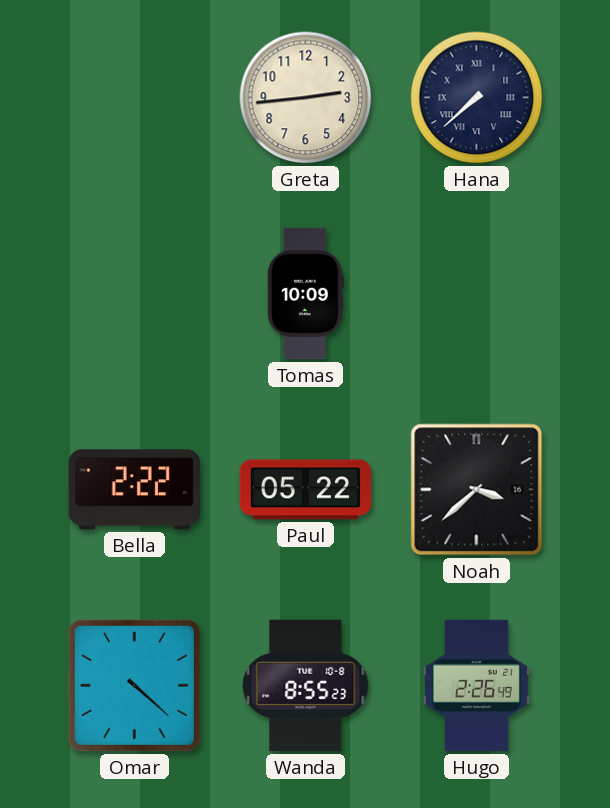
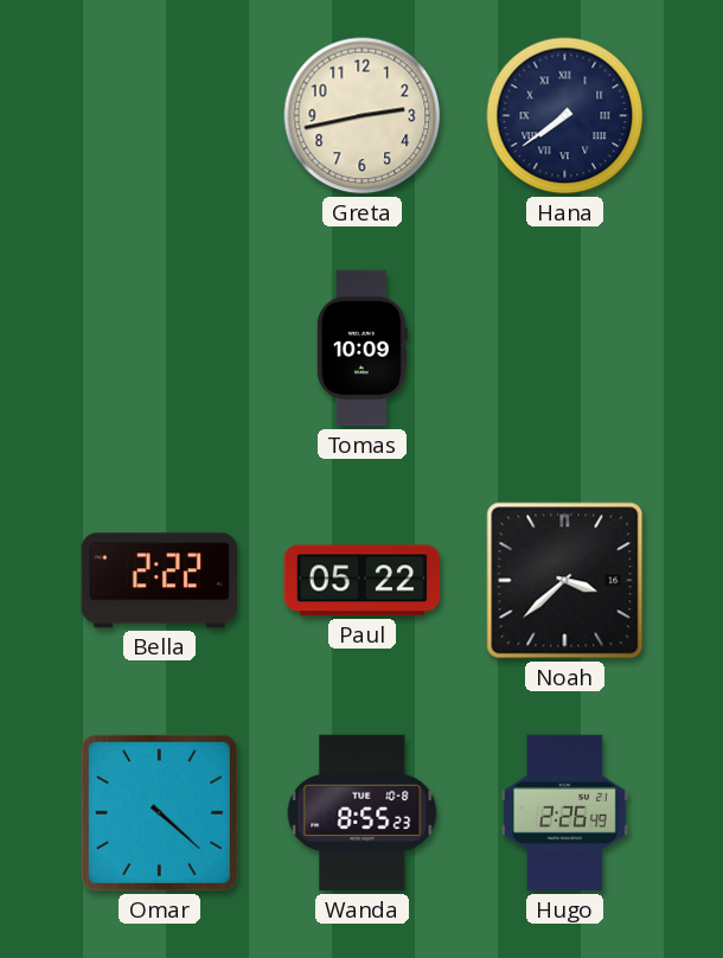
Greta: 2:44 -> 2:43
Hana: 7:38 -> 7:39
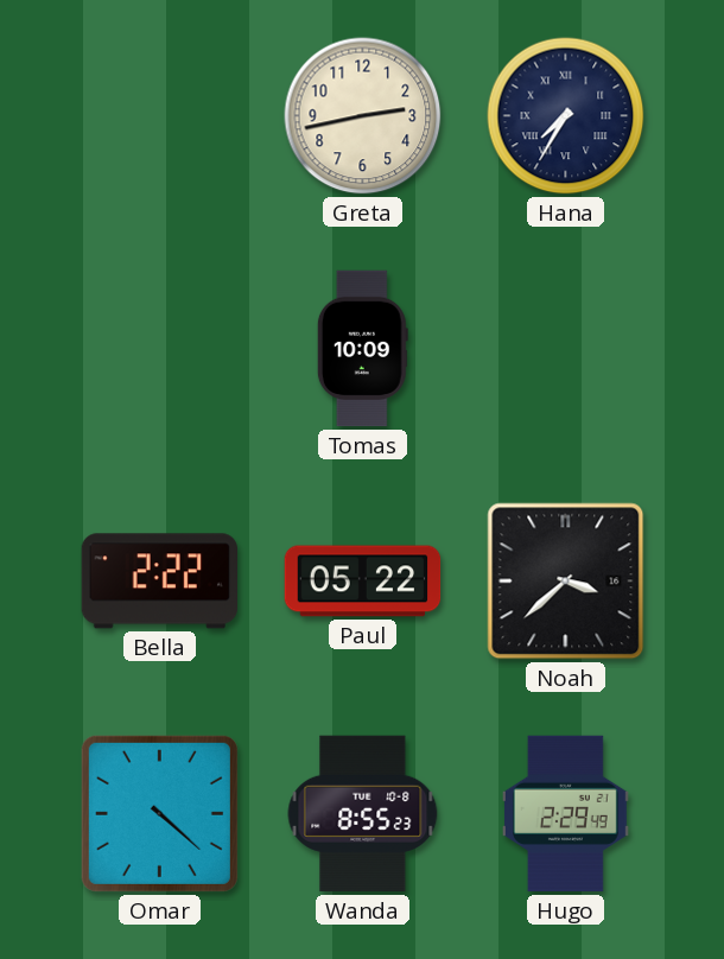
Hana: 7:39 -> 7:35
Hugo: 2:26 -> 2:29
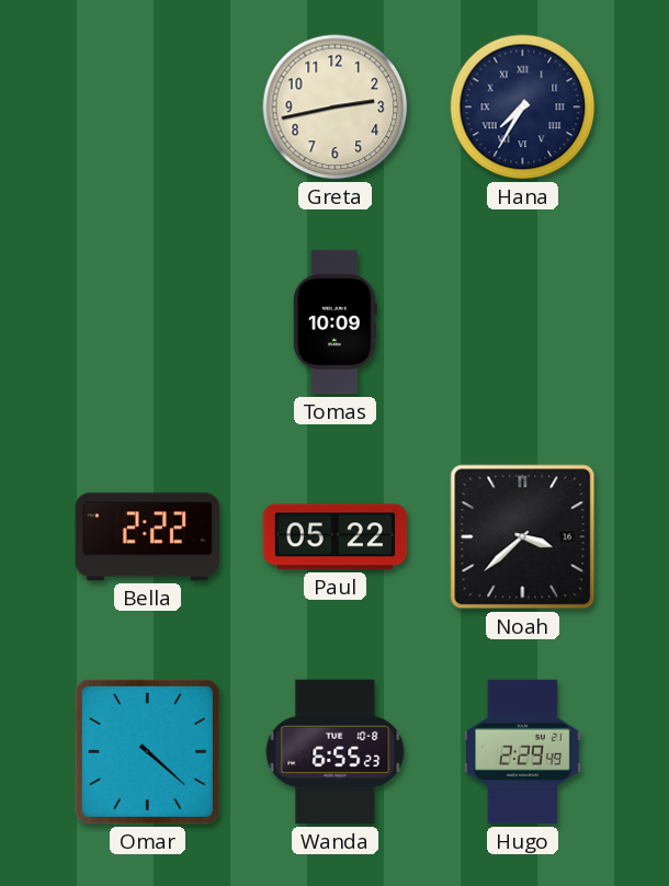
Wanda: 8:55 -> 6:55
